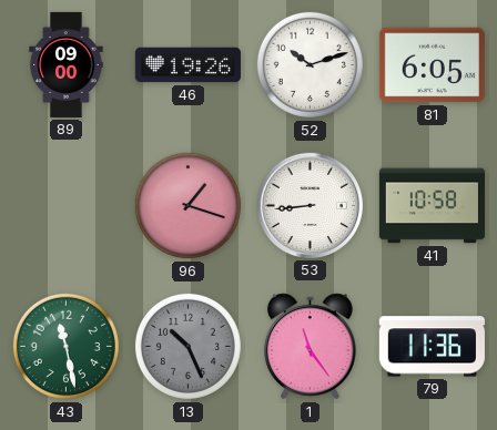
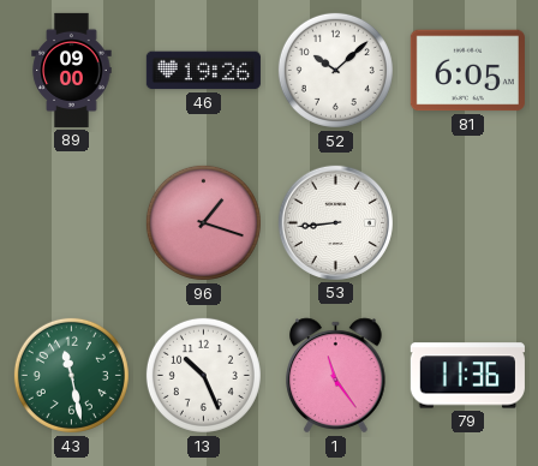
52: 10:12 -> 10:08
41: 10:58 -> none
13 dial: grey -> white
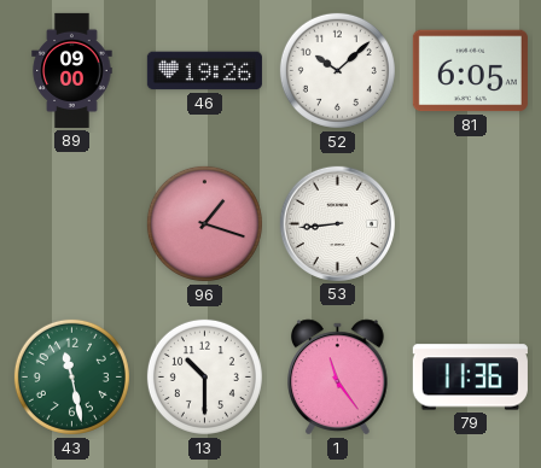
13: 10:26 -> 10:30
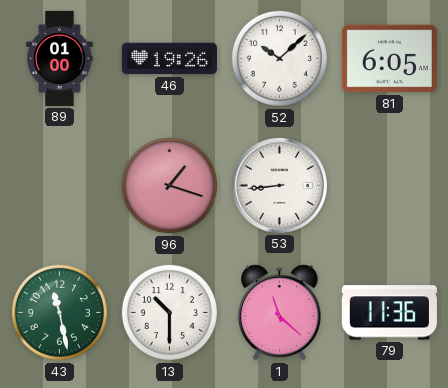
89: 09:00 -> 01:00
1: 11:24 -> 11:22
